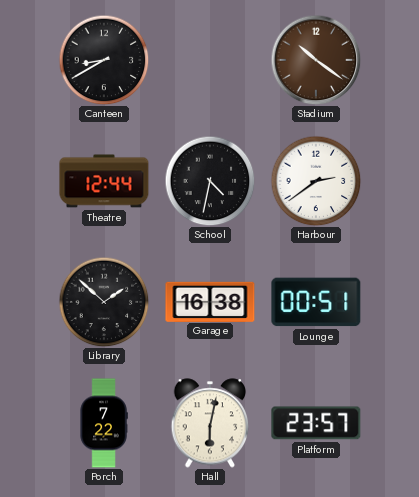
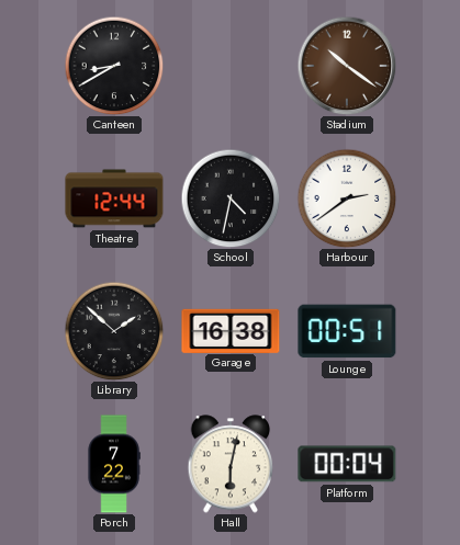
Platform: 23:57 -> 00:04
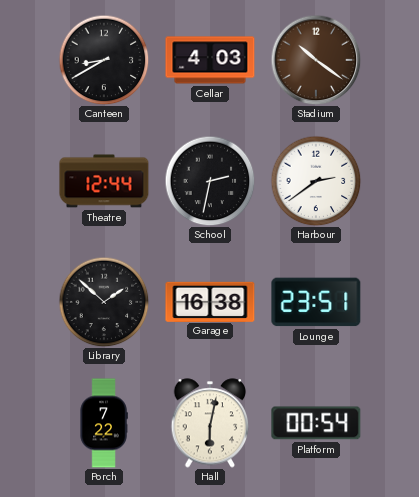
Cellar: none -> 4:03
School: 4:32 -> 2:32
Lounge: 00:51 -> 23:51
Platform: 00:04 -> 00:54
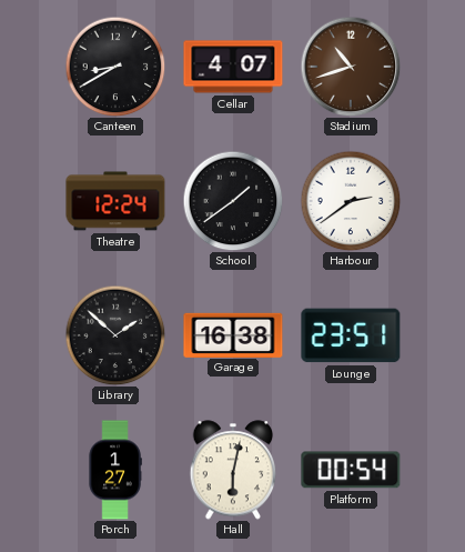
Cellar: 4:03 -> 4:07
Stadium: 10:21 -> 10:42
Theatre: 12:44 -> 12:24
School: 2:32 -> 1:39
Porch: 7:22 -> 1:27
